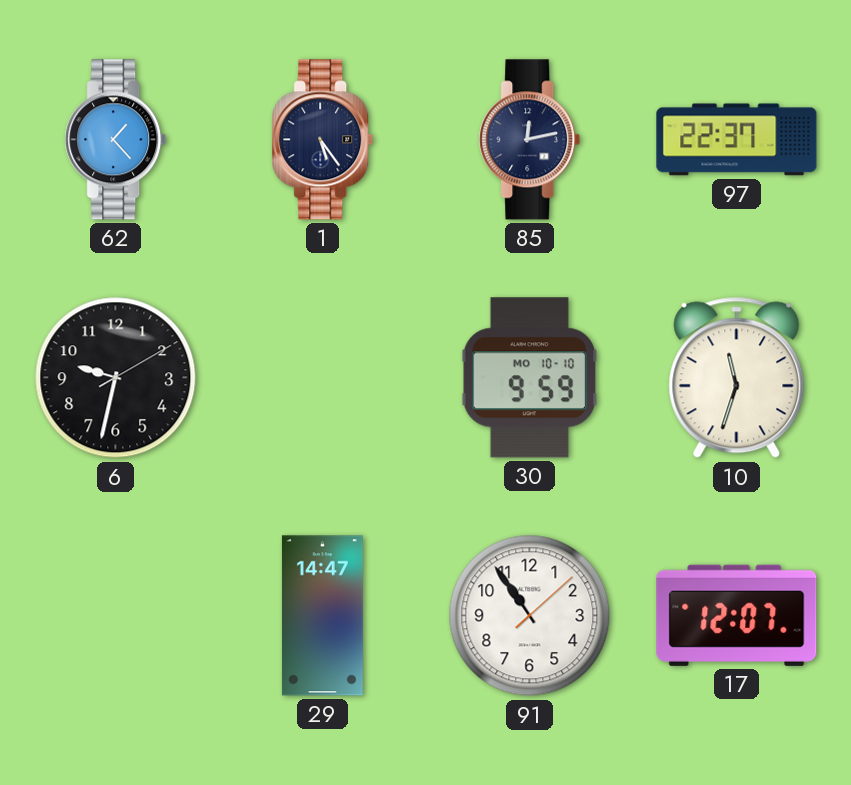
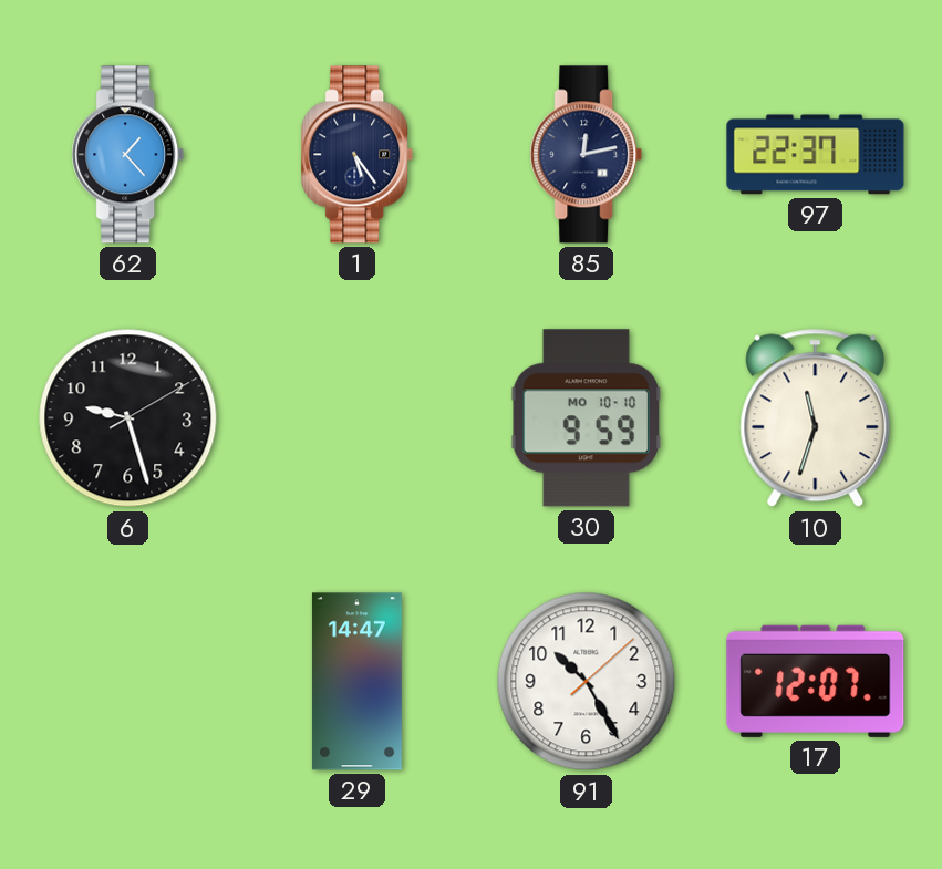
6: 9:32 -> 9:27
91: 10:54 -> 10:25
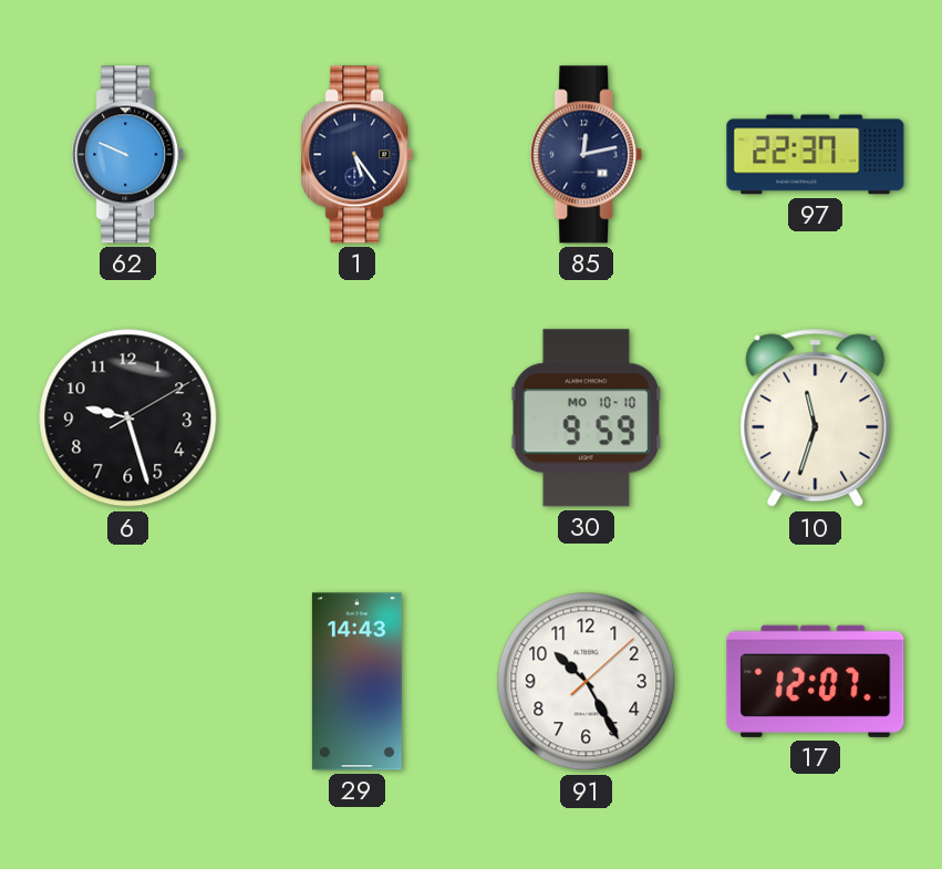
62: 1:23 -> 9:49
29: 14:47 -> 14:43
